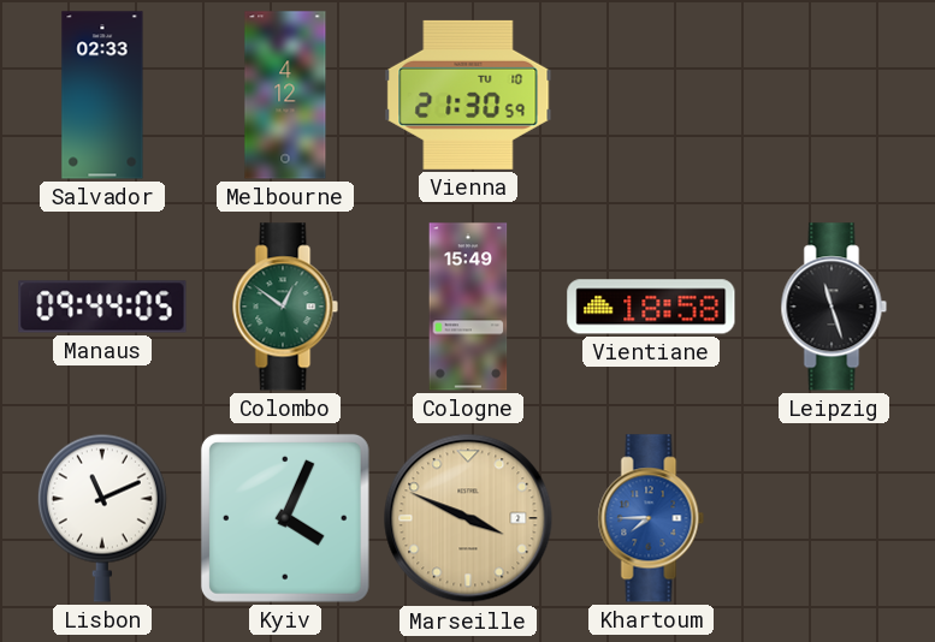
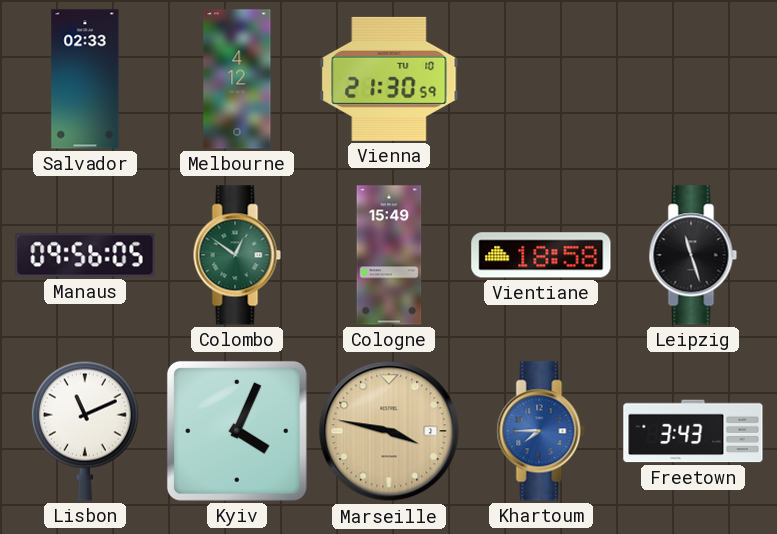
Manaus: 09:44 -> 09:56
Marseille: 3:49 -> 3:47
Freetown: none -> 3:43
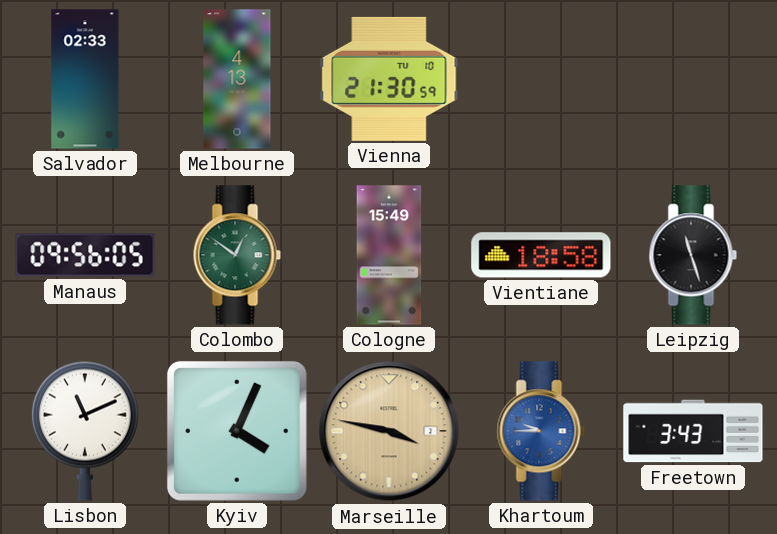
Melbourne: 4:12 -> 4:13
Khartoum: 7:45 -> 9:45
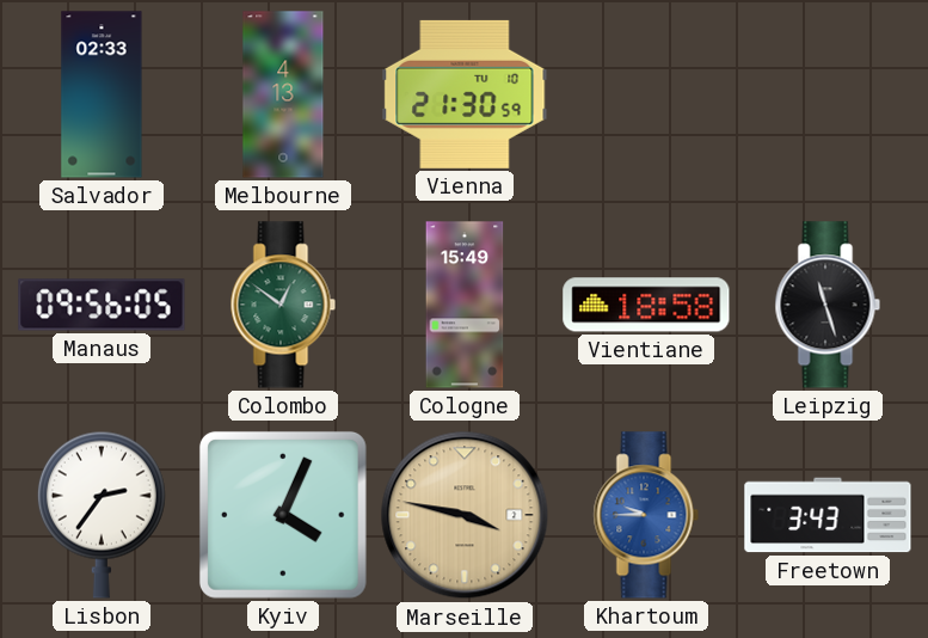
Lisbon: 11:11 -> 2:36
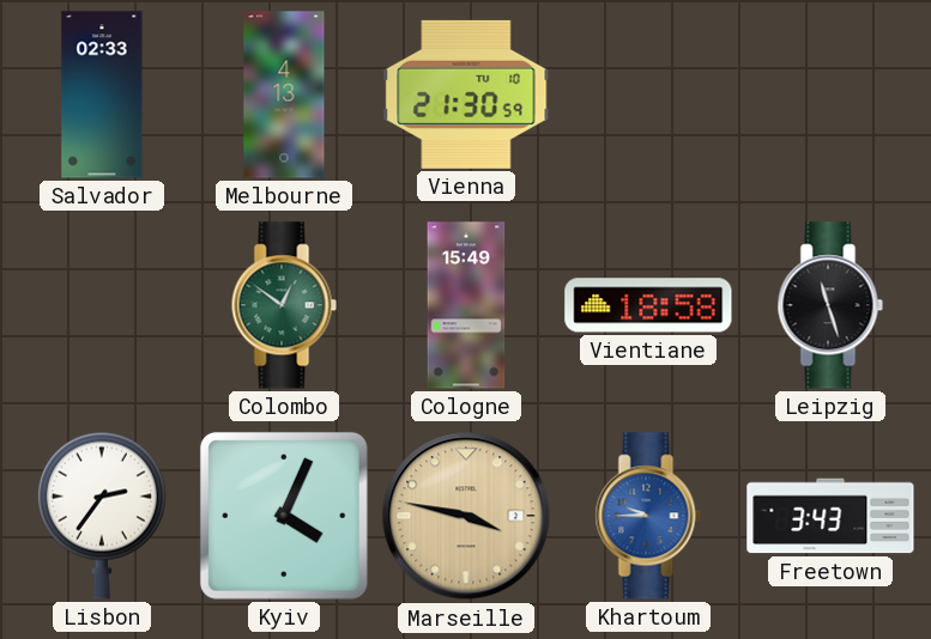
Manaus: 09:56 -> none
